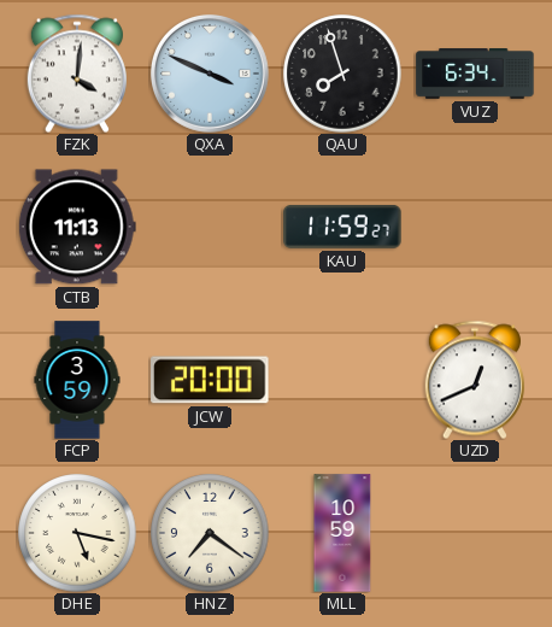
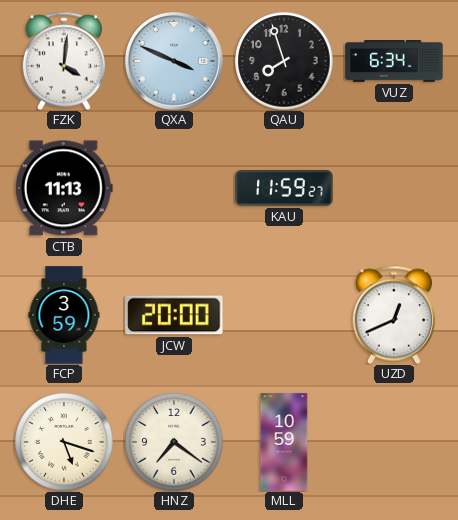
DHE: 5:17 -> 5:18
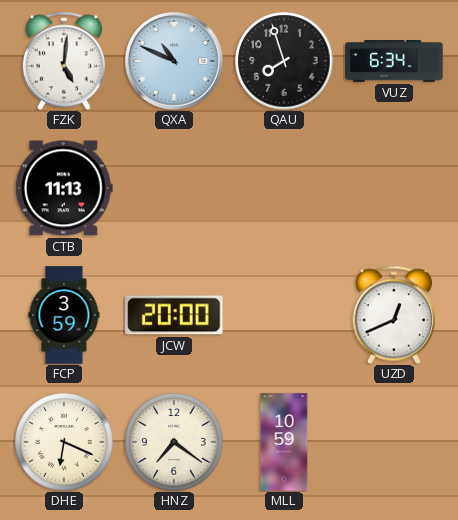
FZK: 4:01 -> 5:01
QXA: 3:49 -> 10:49
KAU: 11:59 -> none
DHE: 5:18 -> 6:19
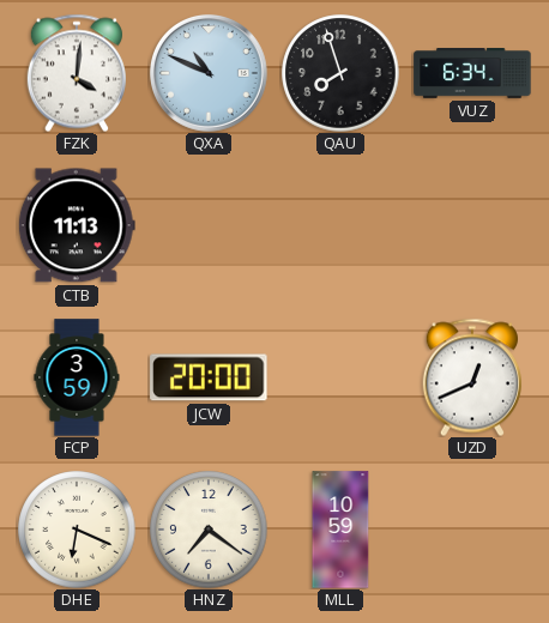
FZK: 5:01 -> 4:01
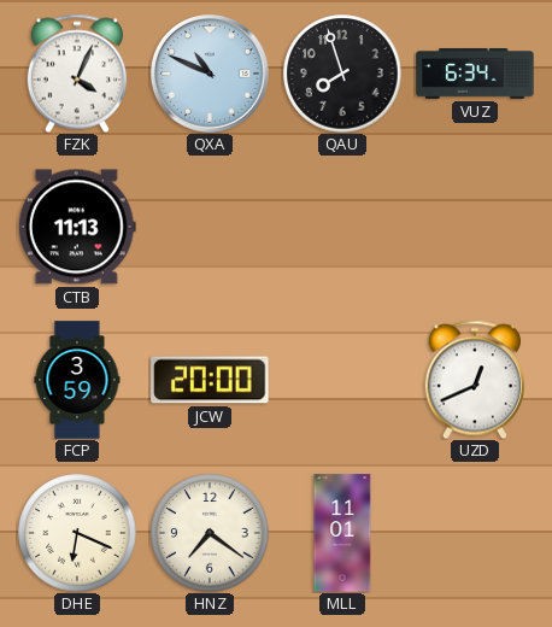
FZK: 4:01 -> 4:04
MLL: 10:59 -> 11:01
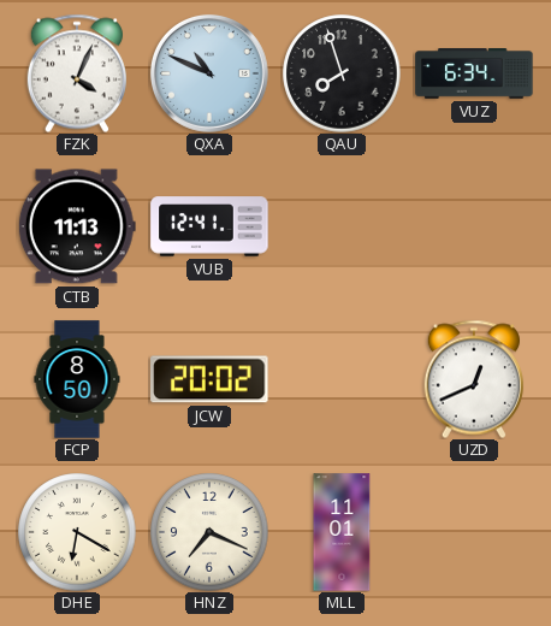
VUB: none -> 12:41
FCP: 3:59 -> 8:50
JCW: 20:00 -> 20:02
DHE: 6:19 -> 6:20
HNZ: 7:21 -> 7:19
